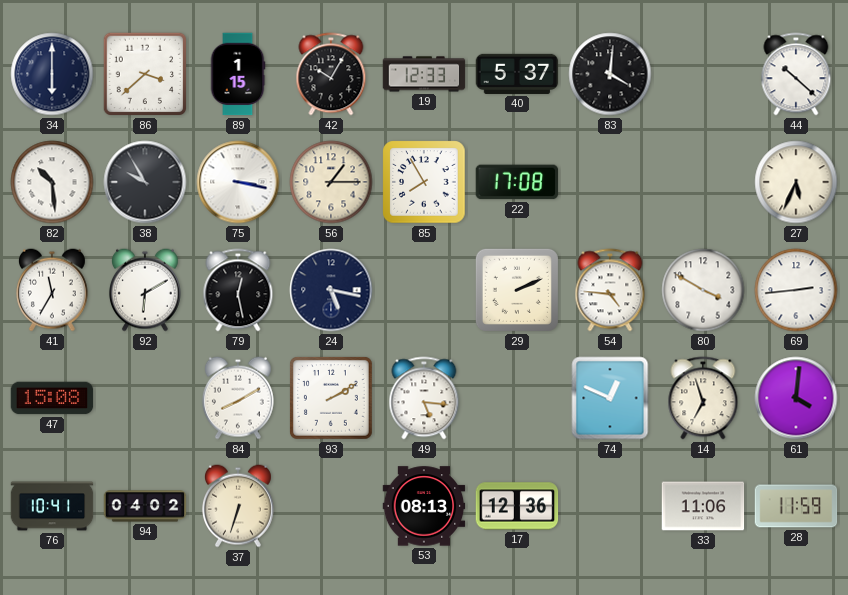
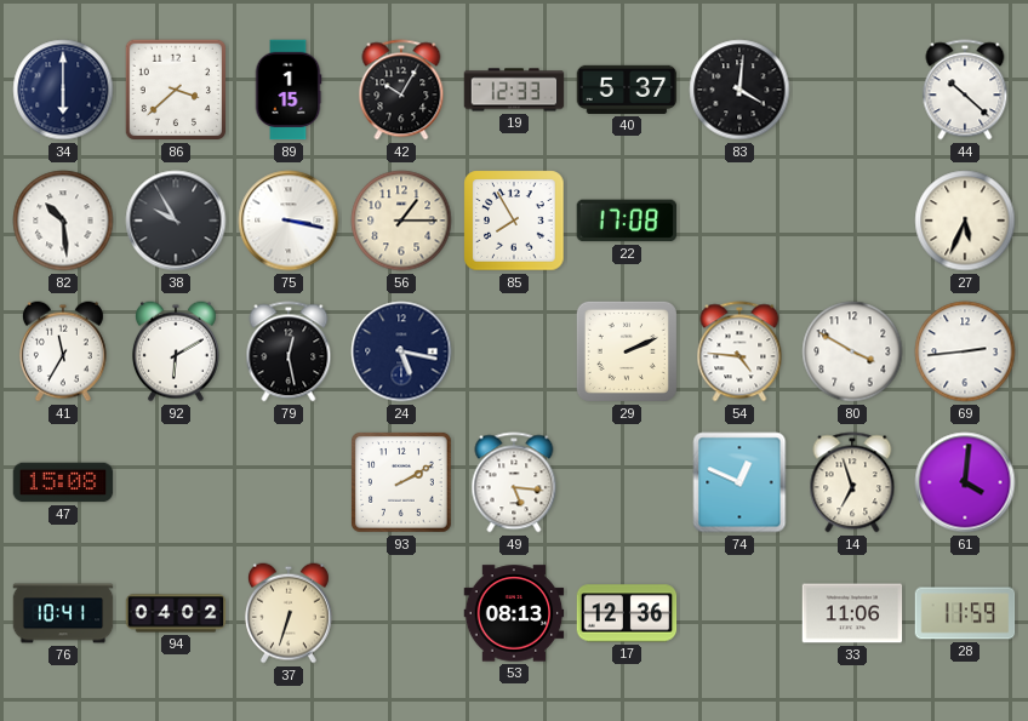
84: 8:10 -> none
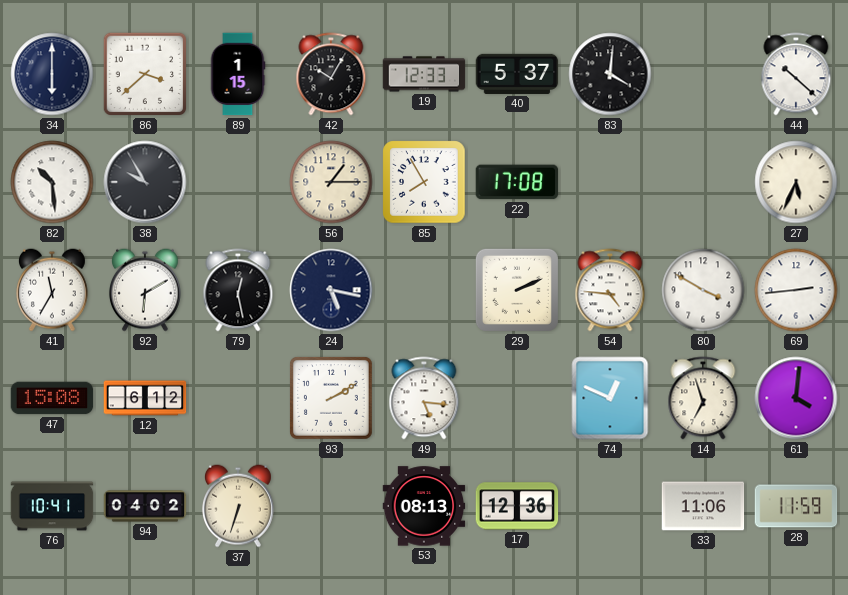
75: 3:17 -> none
12: none -> 6:12
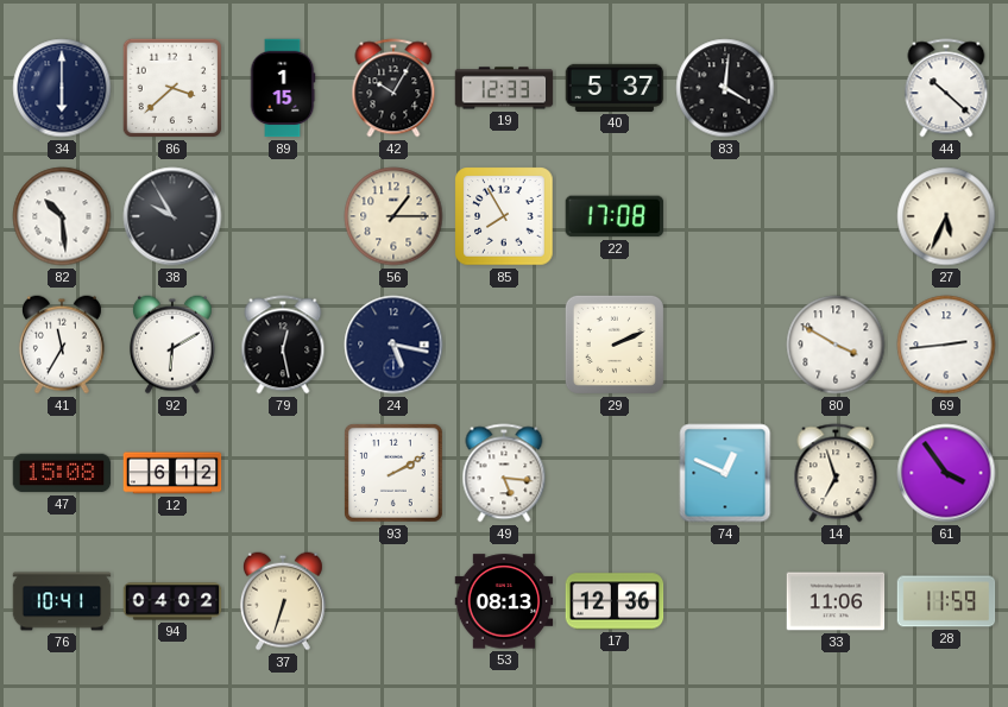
54: 4:46 -> none
61: 4:01 -> 3:54
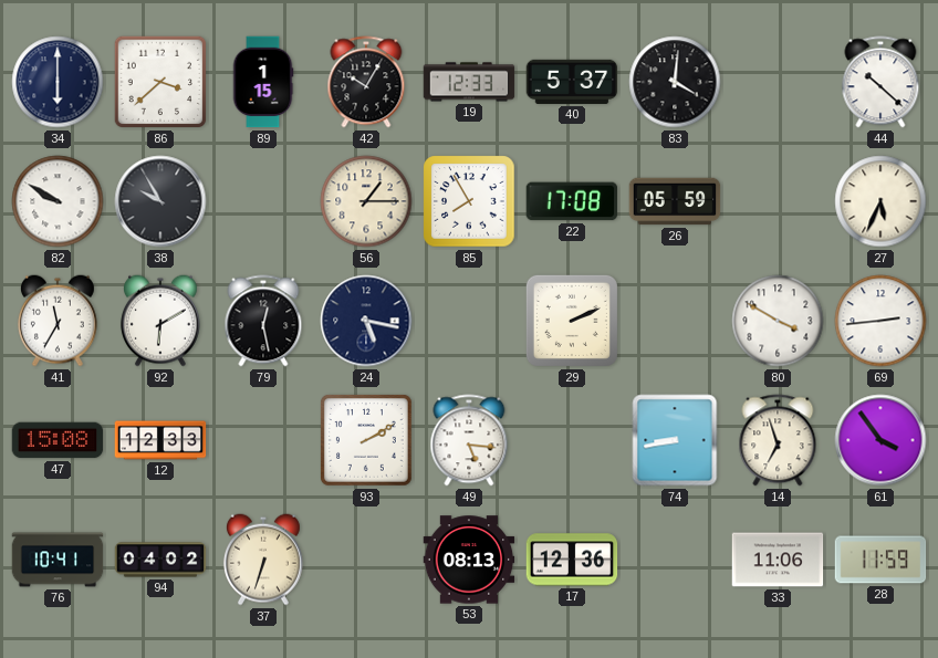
82: 10:29 -> 9:50
26: none -> 05:59
12: 6:12 -> 12:33
74: 12:49 -> 8:43
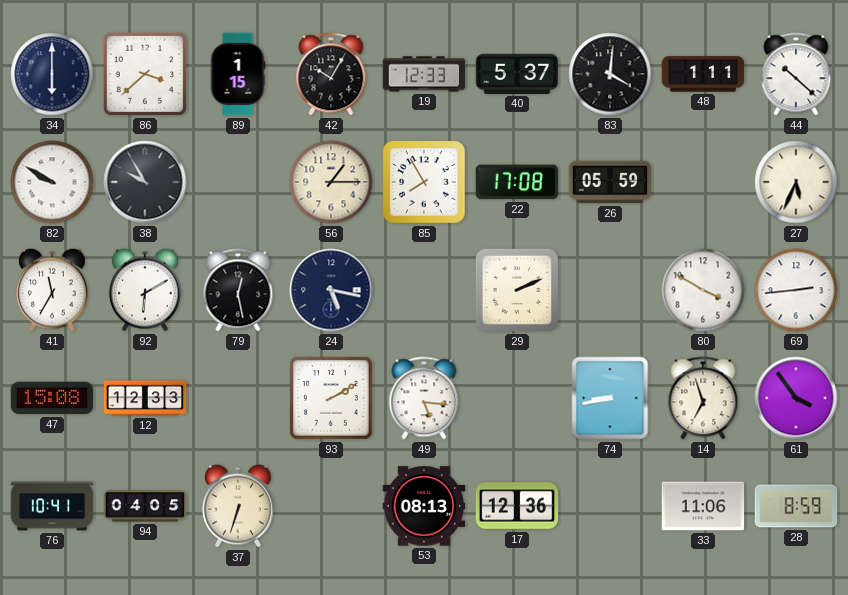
48: none -> 1:11
94: 04:02 -> 04:05
28: 11:59 -> 8:59
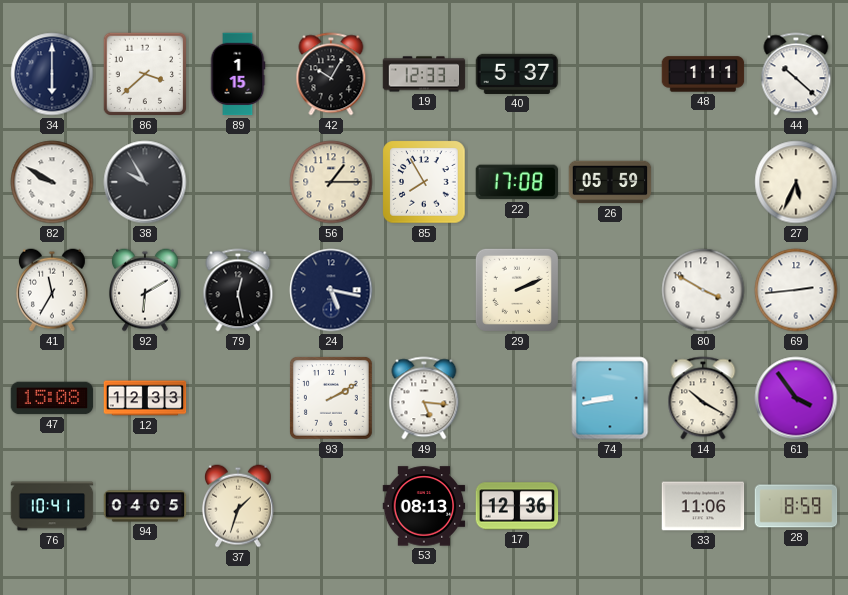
83: 4:01 -> none
14: 6:57 -> 10:20
37: 6:33 -> 1:33
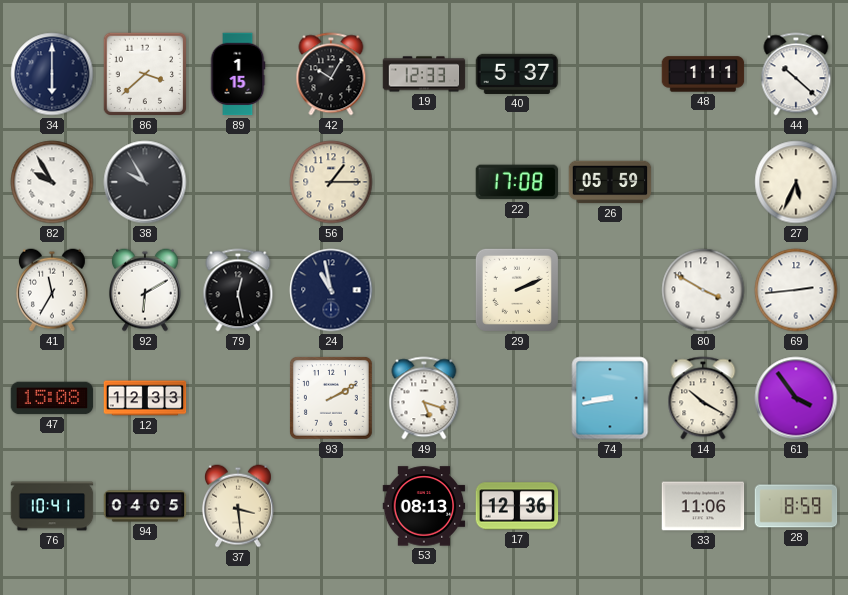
82: 9:50 -> 9:55
85: 7:55 -> none
24: 5:17 -> 10:58
49: 5:16 -> 5:18
37: 1:33 -> 3:29
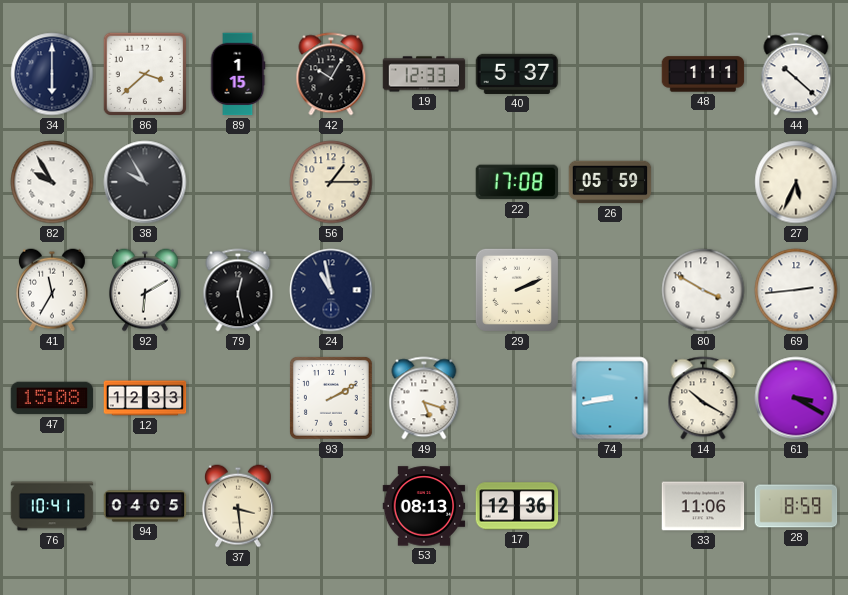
61: 3:54 -> 3:20
